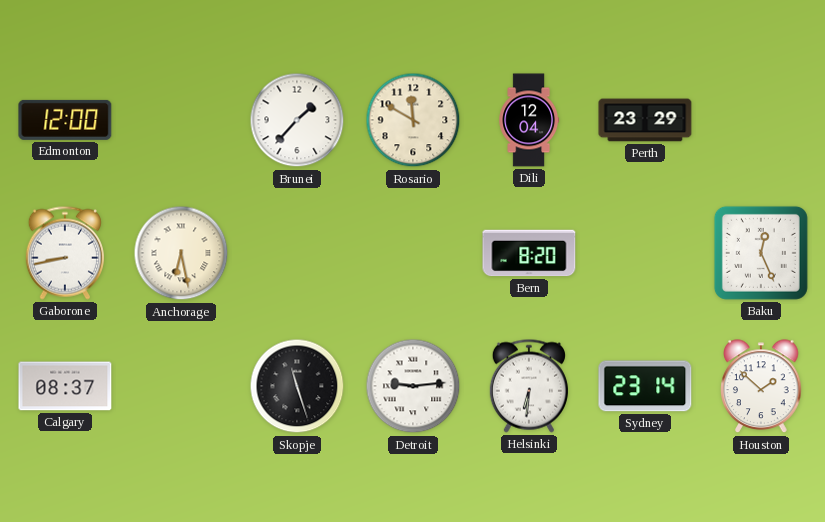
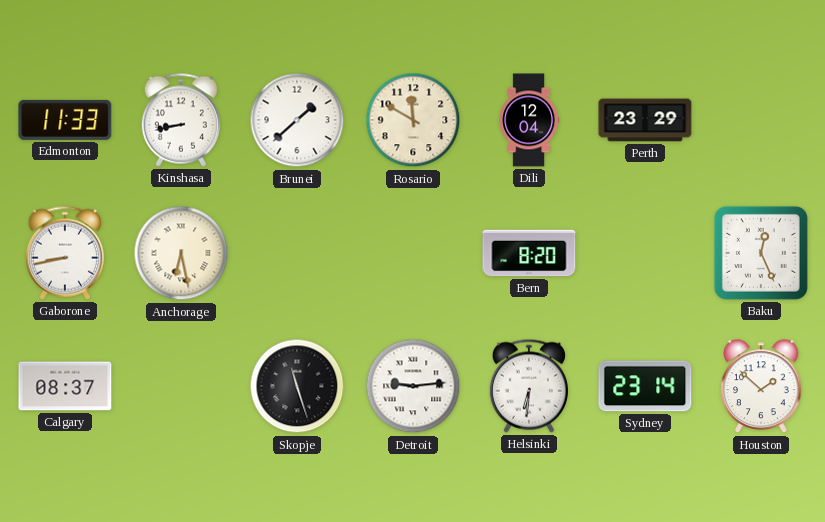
Edmonton: 12:00 -> 11:33
Kinshasa: none -> 8:43
Brunei: 1:37 -> 1:38
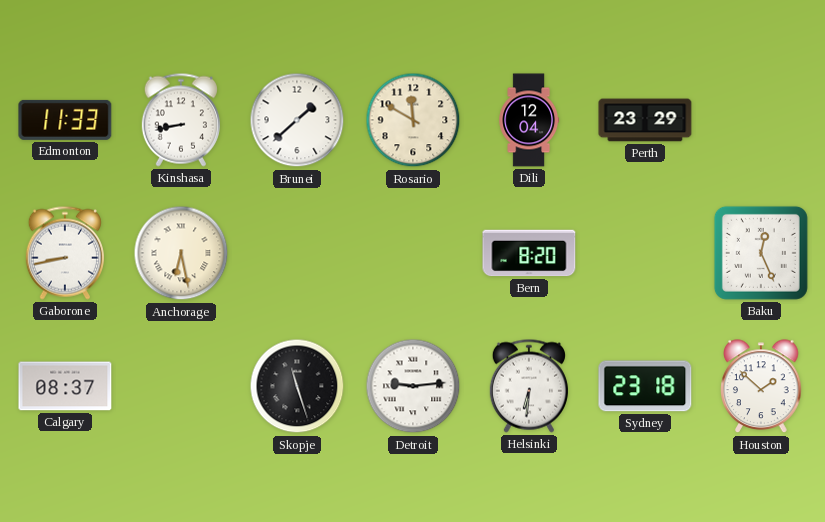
Sydney: 23:14 -> 23:18
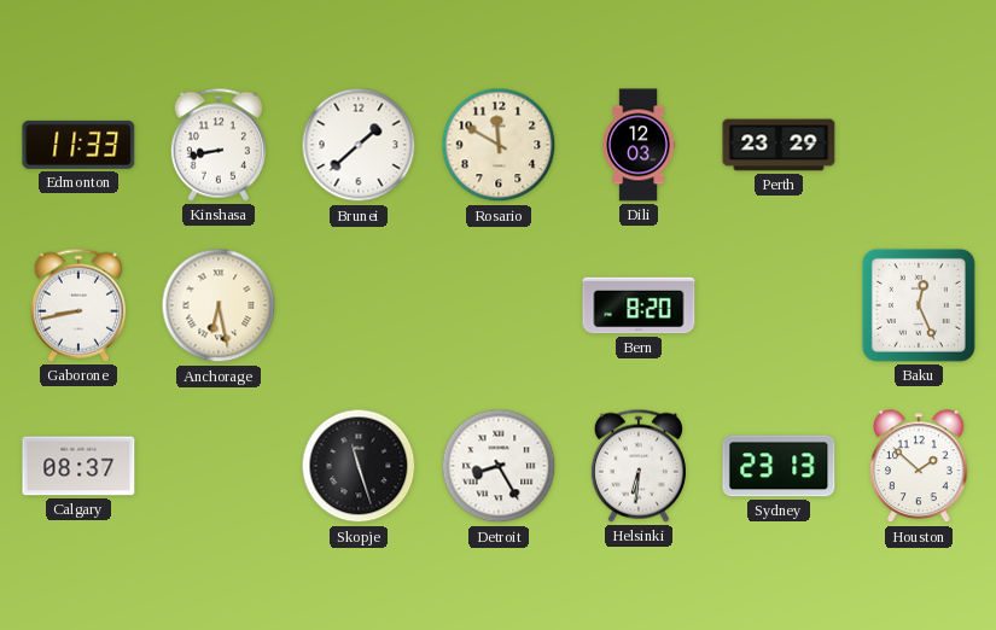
Dili: 12:04 -> 12:03
Detroit: 9:14 -> 8:25
Sydney: 23:18 -> 23:13
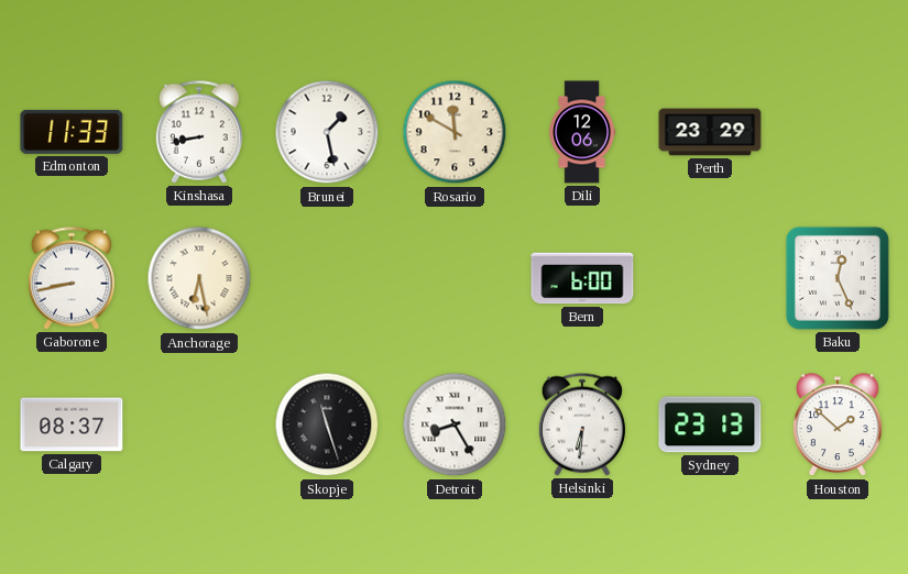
Brunei: 1:38 -> 1:28
Dili: 12:03 -> 12:06
Bern: 8:20 -> 6:00
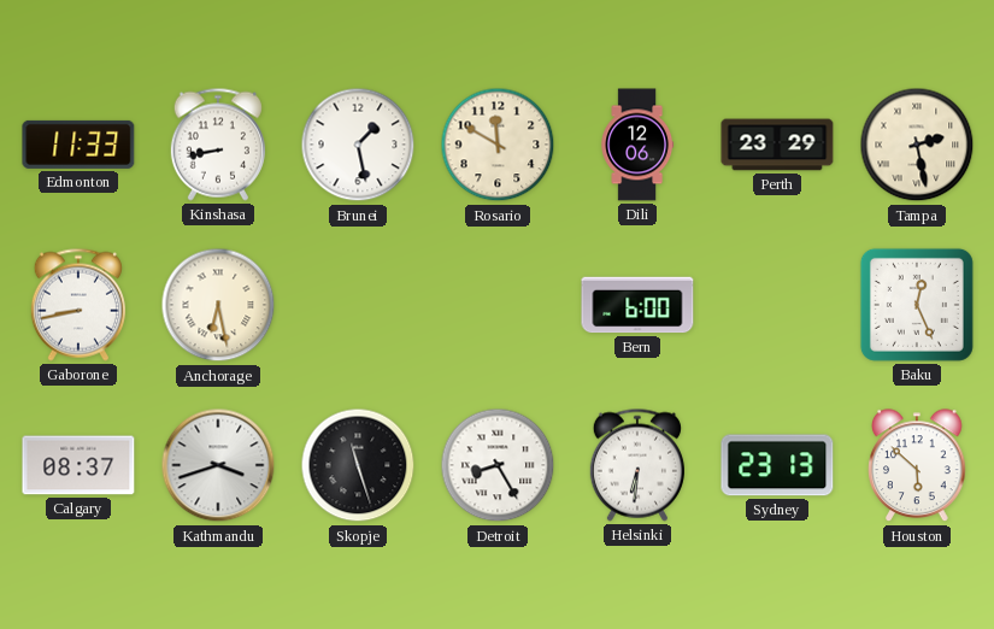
Tampa: none -> 2:28
Kathmandu: none -> 3:42
Houston: 1:52 -> 5:52
